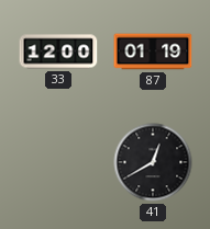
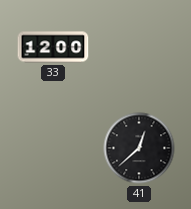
87: 01:19 -> none
41: 12:40 -> 12:38
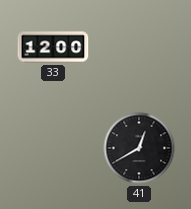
41: 12:38 -> 12:40
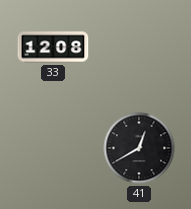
33: 12:00 -> 12:08
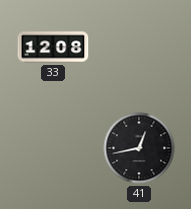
41: 12:40 -> 12:43
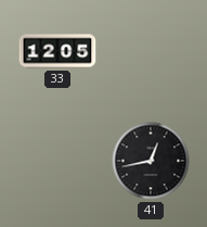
33: 12:08 -> 12:05
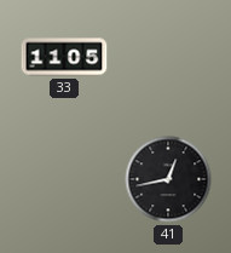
33: 12:05 -> 11:05
